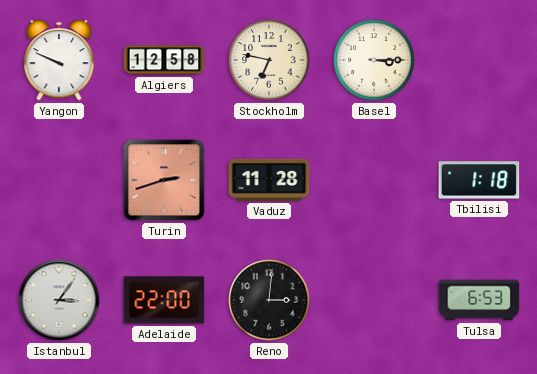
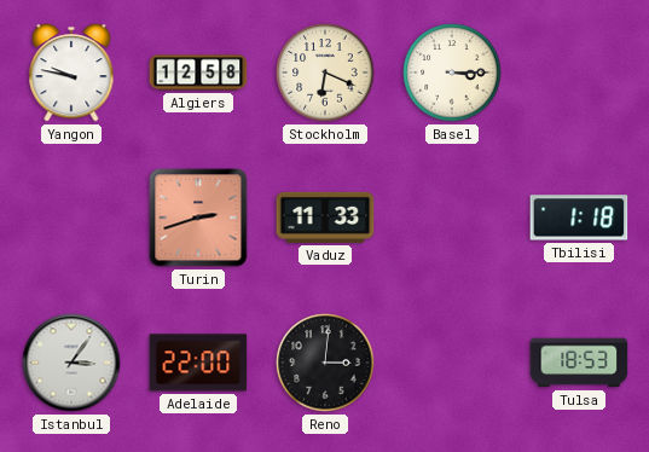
Yangon: 9:49 -> 9:47
Stockholm: 6:47 -> 6:19
Vaduz: 11:28 -> 11:33
Tulsa: 6:53 -> 18:53
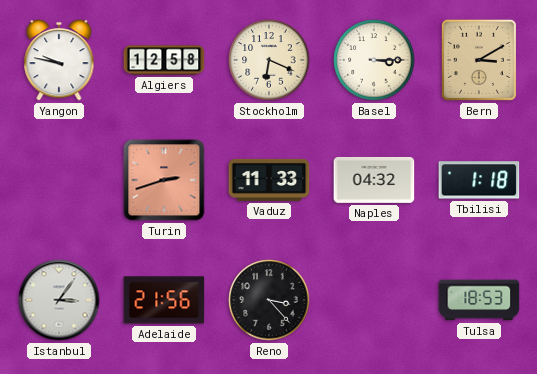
Bern: none -> 3:10
Naples: none -> 04:32
Adelaide: 22:00 -> 21:56
Reno: 3:01 -> 3:23
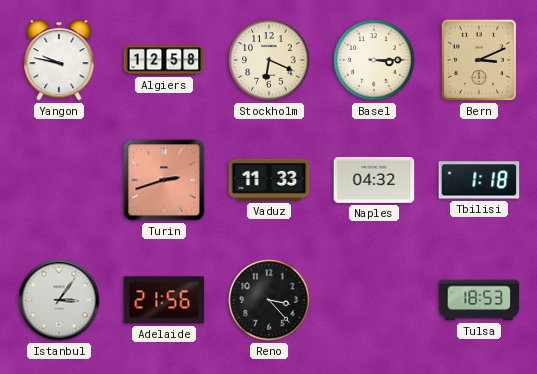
Bern: 3:10 -> 3:11
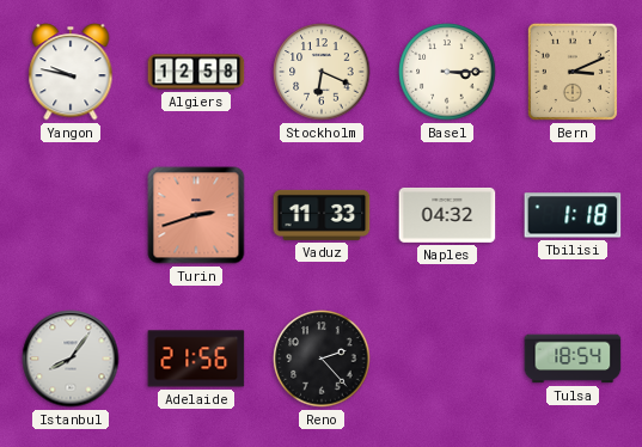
Istanbul: 3:06 -> 8:06
Reno: 3:23 -> 2:23
Tulsa: 18:53 -> 18:54
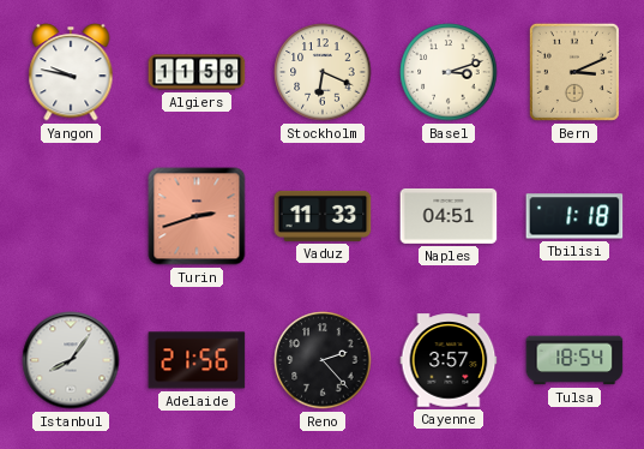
Algiers: 12:58 -> 11:58
Basel: 3:15 -> 3:12
Naples: 04:32 -> 04:51
Cayenne: none -> 3:57
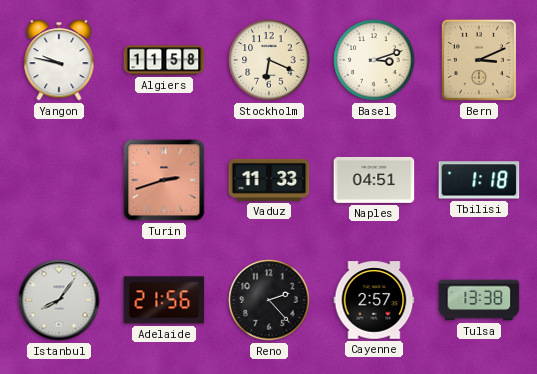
Cayenne: 3:57 -> 2:57
Tulsa: 18:54 -> 13:38
